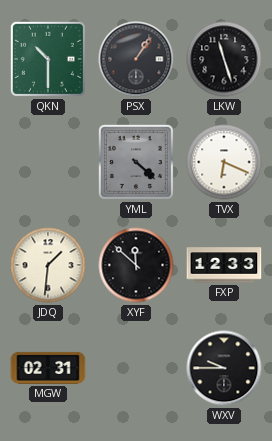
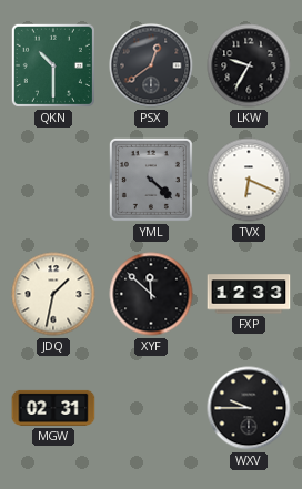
PSX: 1:06 -> 12:39
LKW: 11:27 -> 9:35
JDQ: 1:31 -> 1:32
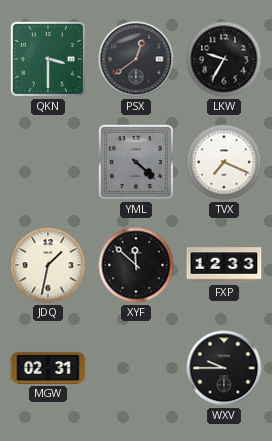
QKN: 10:30 -> 3:30
TVX: 6:19 -> 7:19
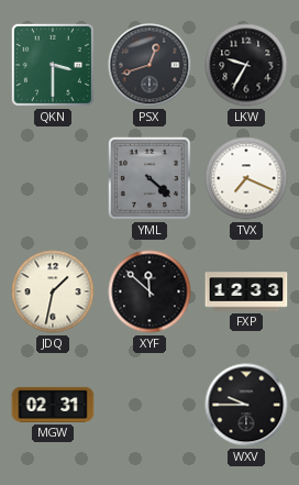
PSX: 12:39 -> 12:42
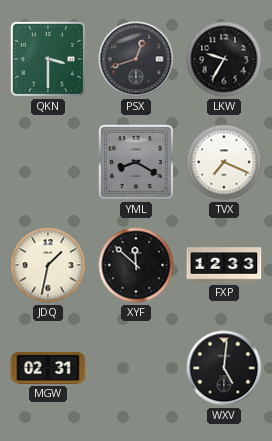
YML: 4:22 -> 8:20
WXV: 9:45 -> 5:01
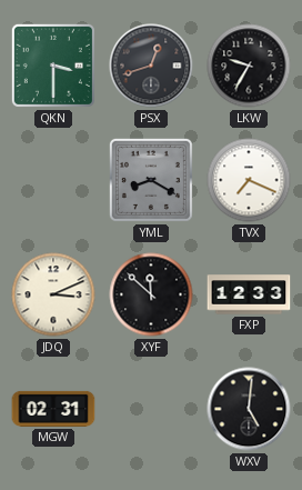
JDQ: 1:32 -> 3:11
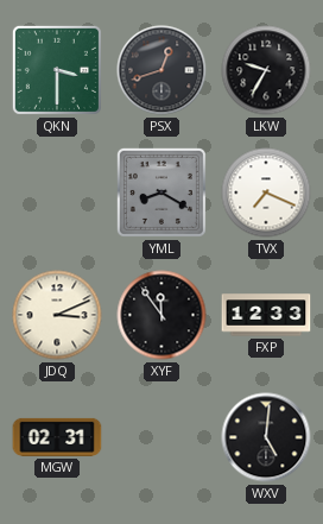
XYF: 11:52 -> 11:54
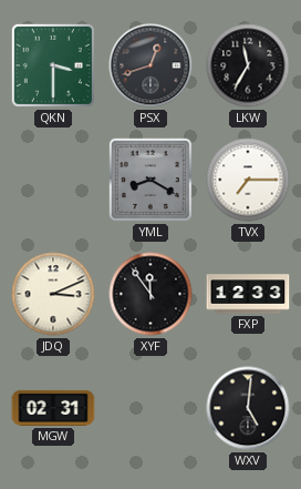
LKW: 9:35 -> 11:35
TVX: 7:19 -> 7:15
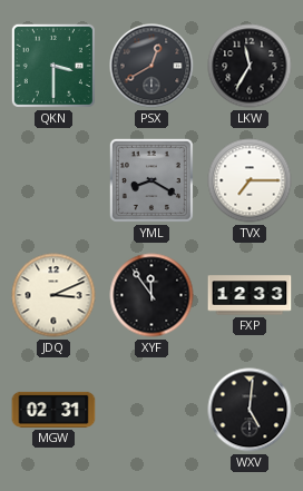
PSX: 12:42 -> 12:40
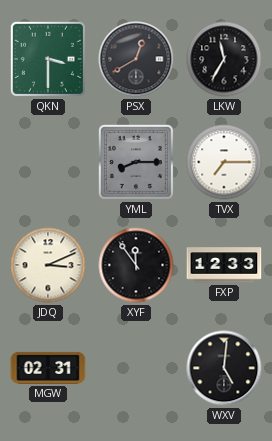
YML: 8:20 -> 8:15
